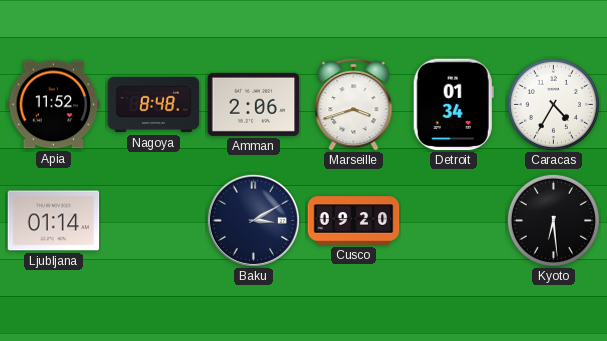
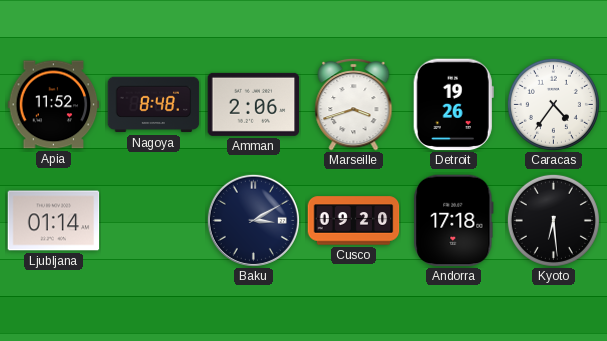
Detroit: 01:34 -> 19:26
Caracas: 4:35 -> 4:36
Andorra: none -> 17:18
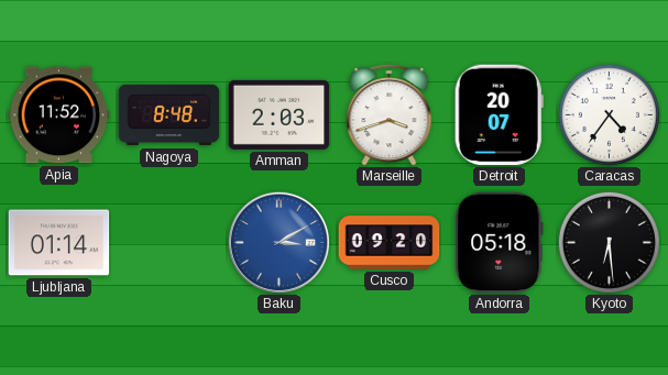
Amman: 2:06 -> 2:03
Detroit: 19:26 -> 20:07
Baku dial: navy -> blue
Andorra: 17:18 -> 05:18
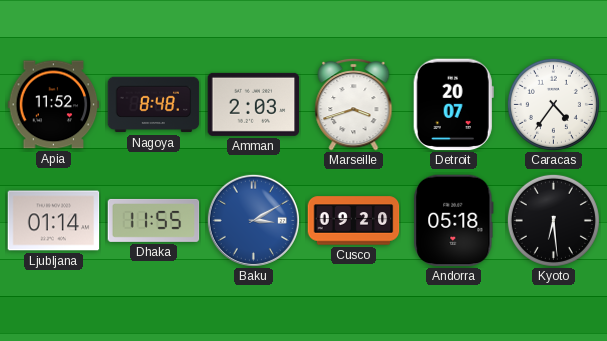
Dhaka: none -> 11:55
